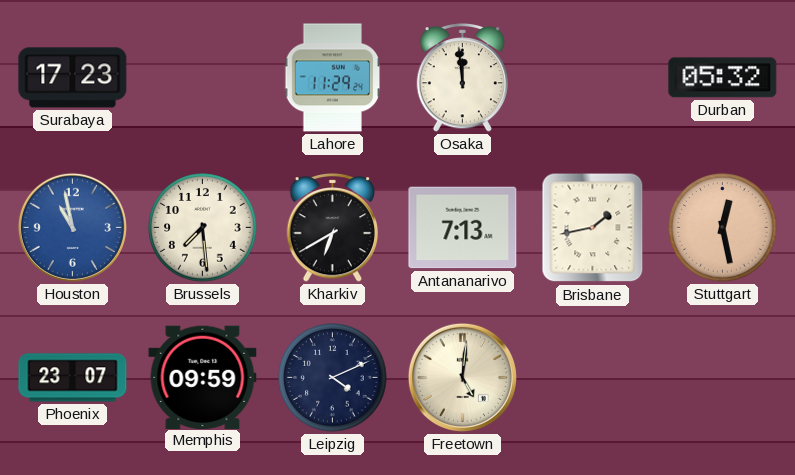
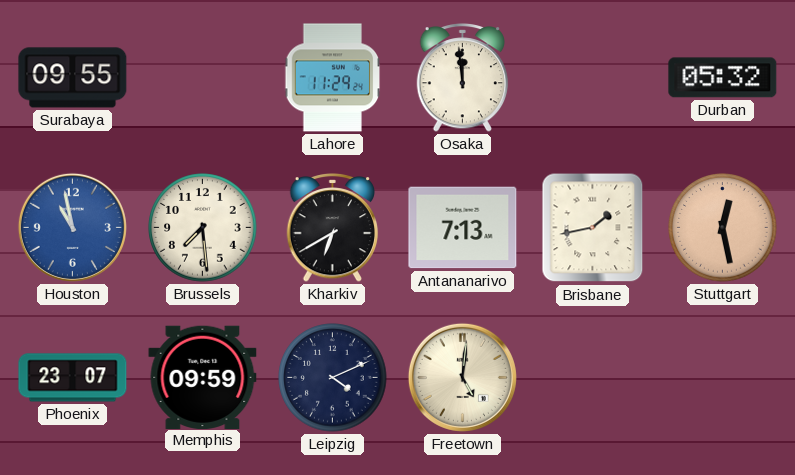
Surabaya: 17:23 -> 09:55
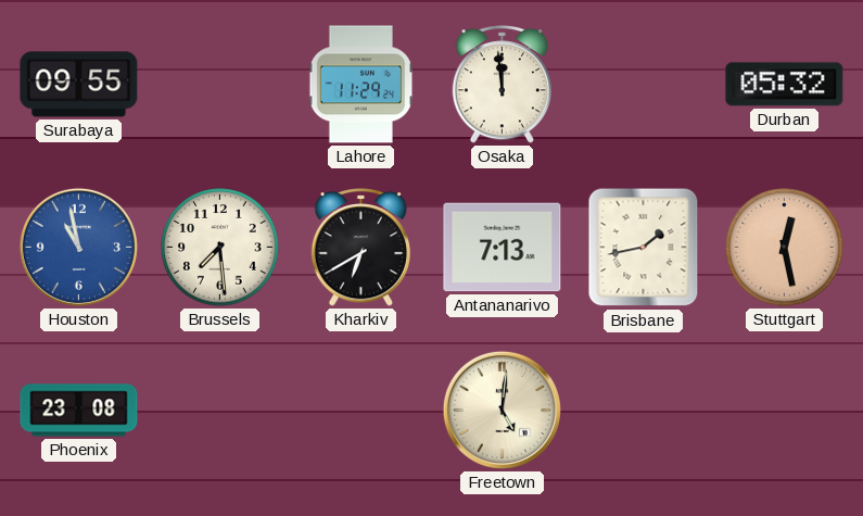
Phoenix: 23:07 -> 23:08
Memphis: 09:59 -> none
Leipzig: 4:11 -> none
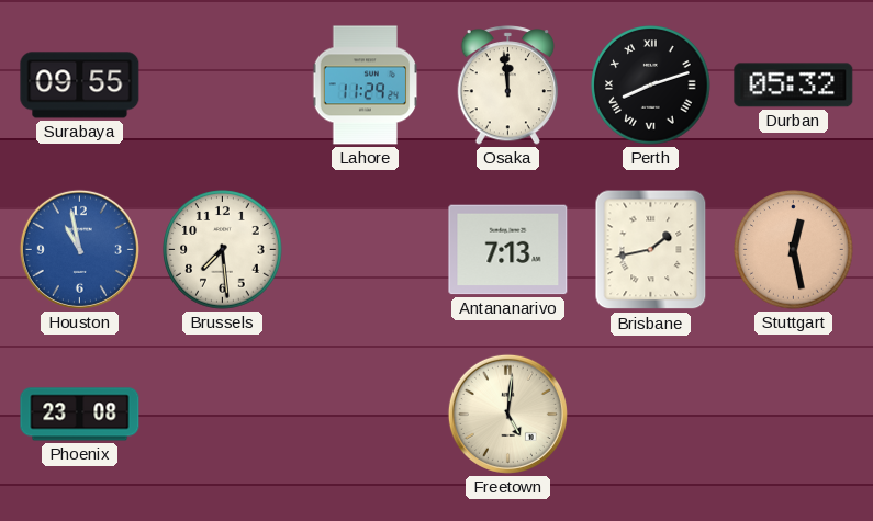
Perth: none -> 8:12
Kharkiv: 6:40 -> none
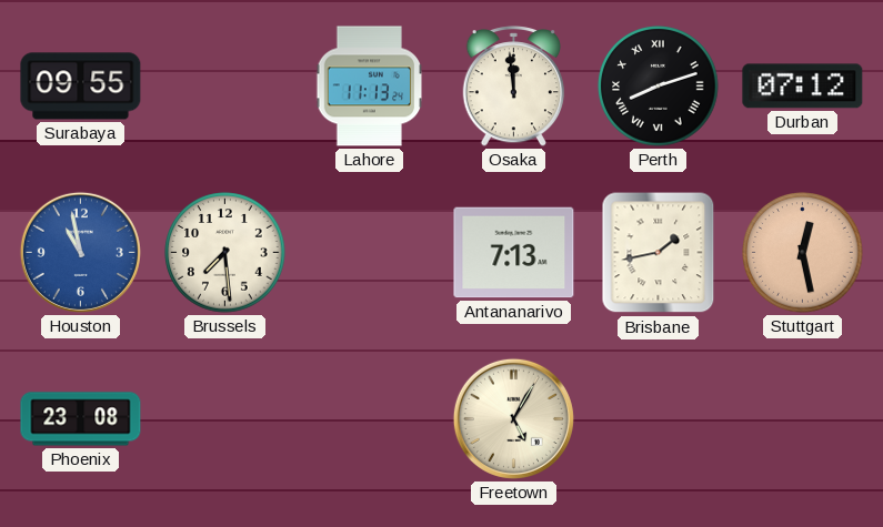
Lahore: 11:29 -> 11:13
Durban: 05:32 -> 07:12
Freetown: 5:01 -> 5:05
